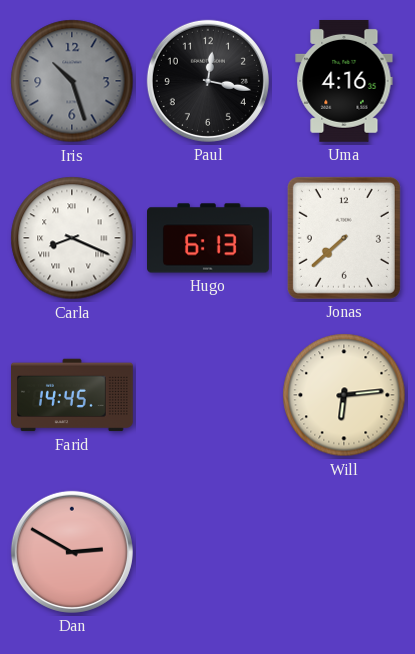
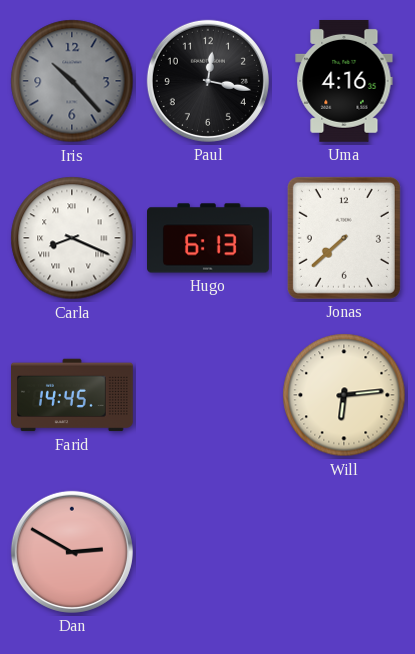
Iris: 10:27 -> 10:23
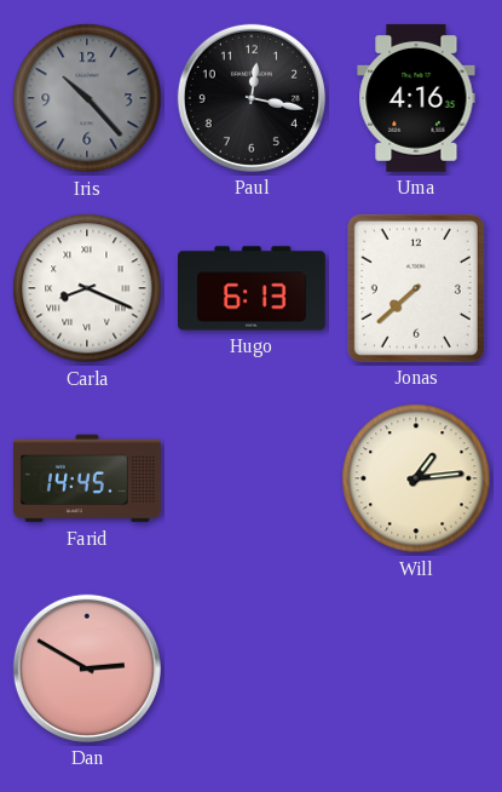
Will: 6:14 -> 1:14
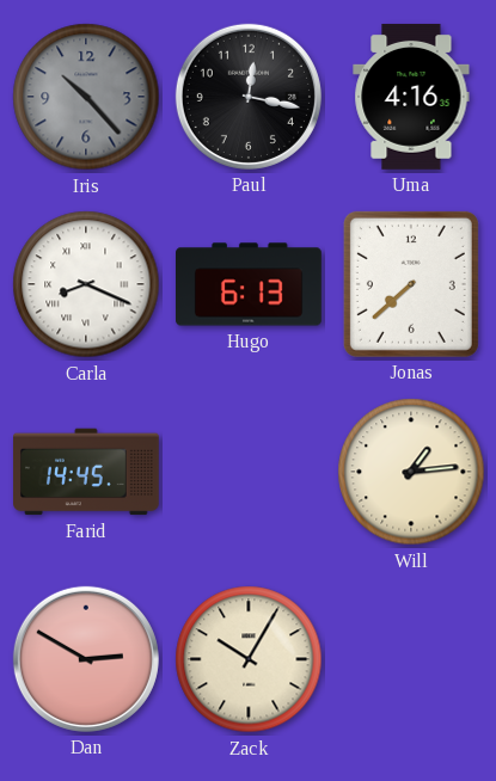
Zack: none -> 10:05
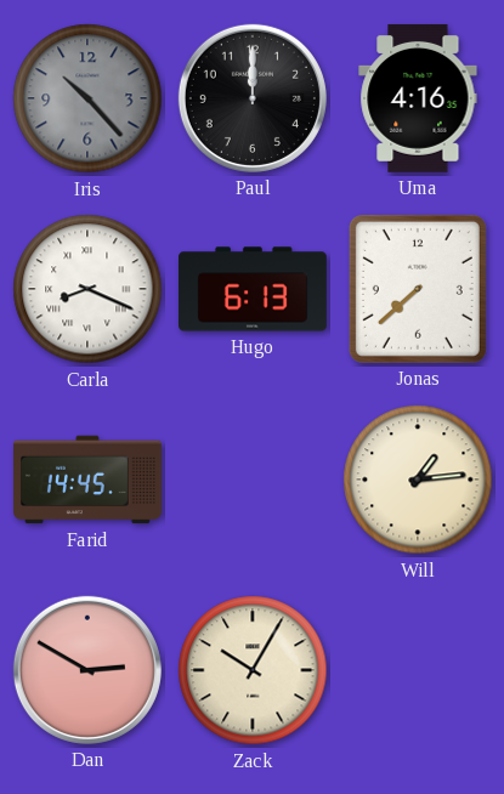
Paul: 12:17 -> 12:00
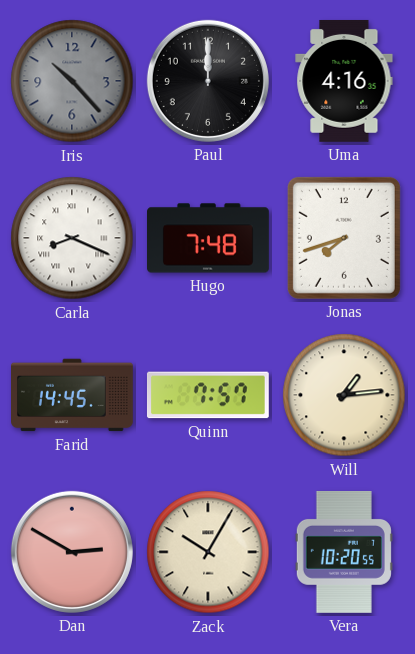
Hugo: 6:13 -> 7:48
Jonas: 7:38 -> 7:42
Quinn: none -> 7:57
Vera: none -> 10:20
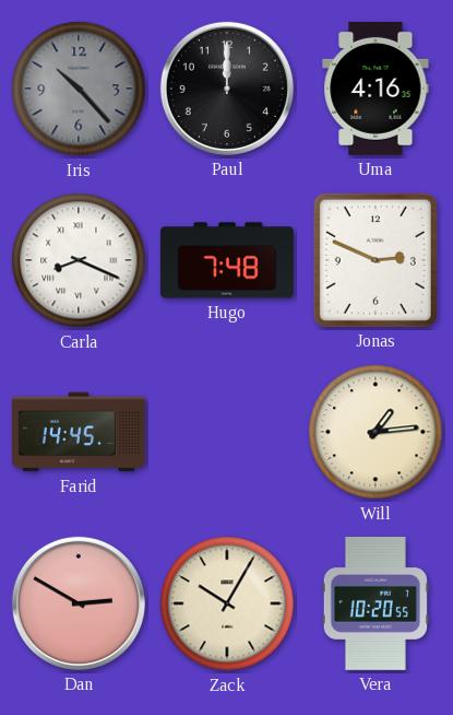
Jonas: 7:42 -> 2:49
Quinn: 7:57 -> none
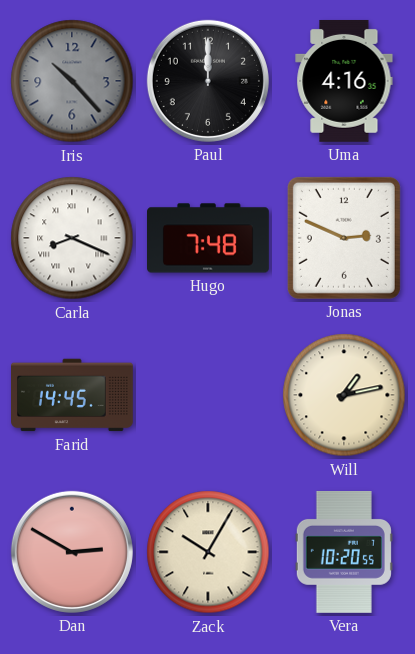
Will: 1:14 -> 1:13
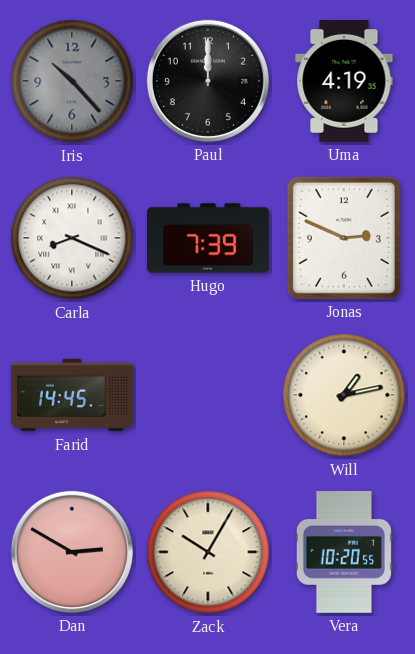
Uma: 4:16 -> 4:19
Hugo: 7:48 -> 7:39
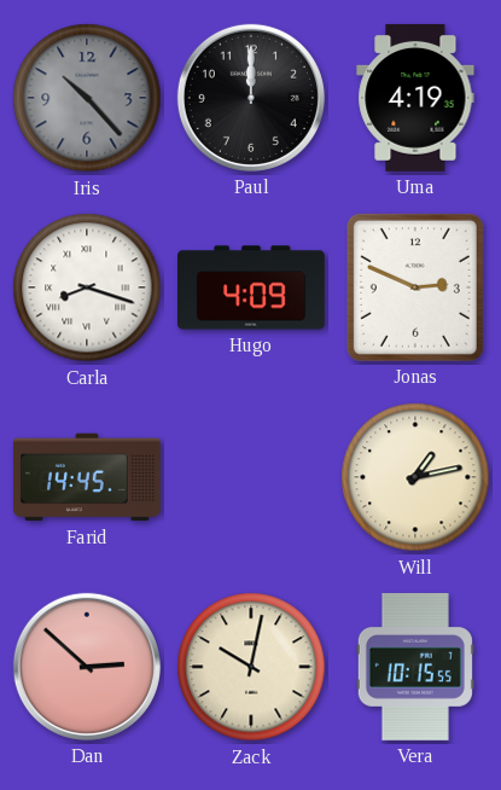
Carla: 8:19 -> 8:18
Hugo: 7:39 -> 4:09
Dan: 2:50 -> 2:52
Zack: 10:05 -> 10:02
Vera: 10:20 -> 10:15
